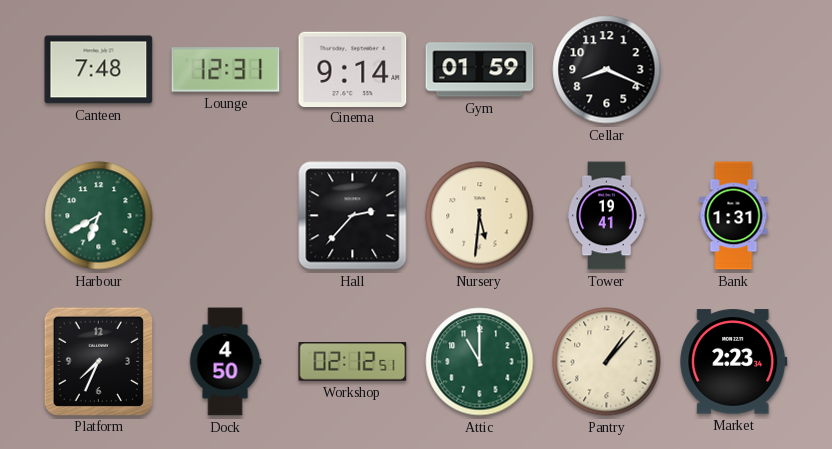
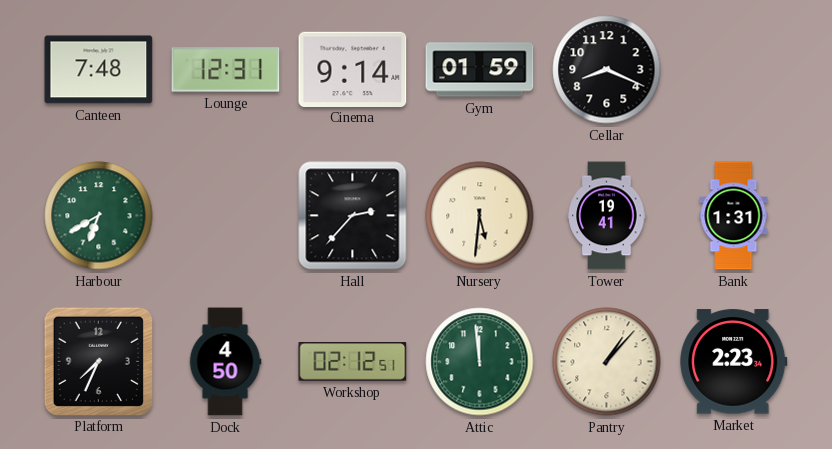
Attic: 11:00 -> 11:59
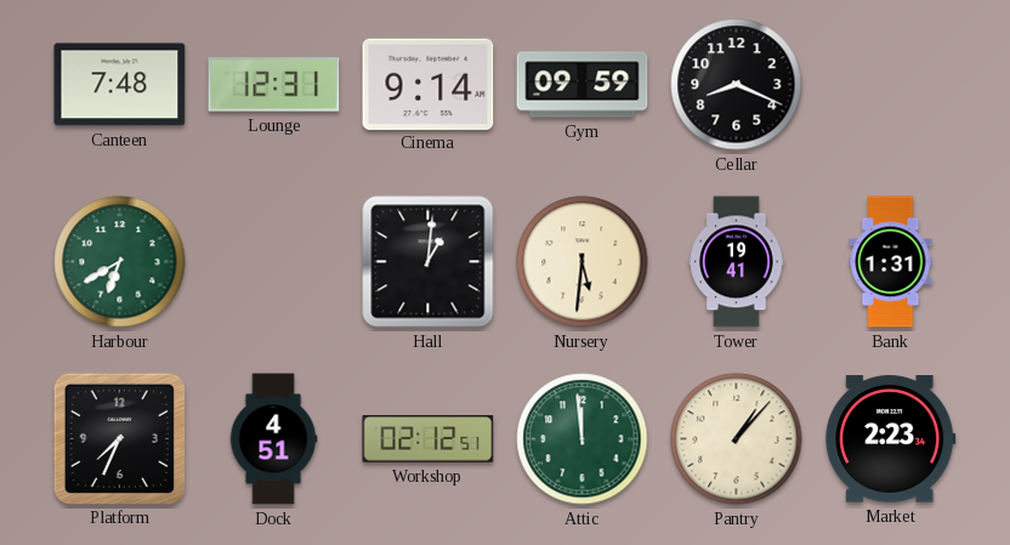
Gym: 01:59 -> 09:59
Hall: 2:37 -> 1:01
Dock: 4:50 -> 4:51
